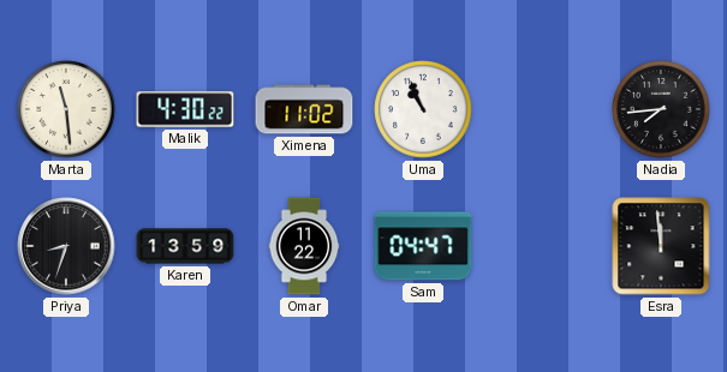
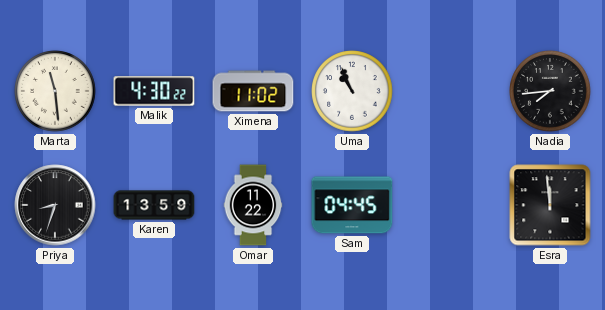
Sam: 04:47 -> 04:45
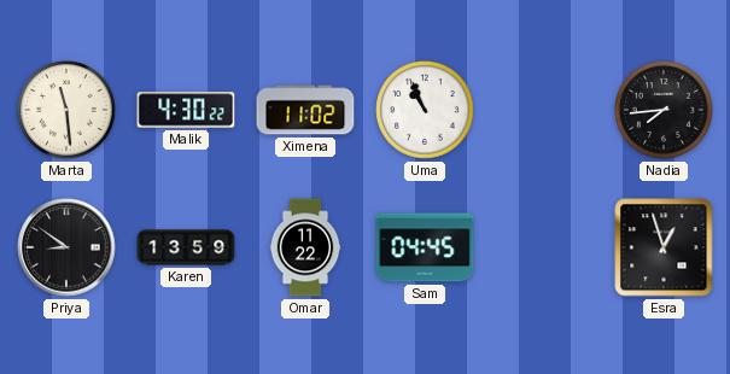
Priya: 8:33 -> 8:51
Esra: 11:59 -> 12:57
